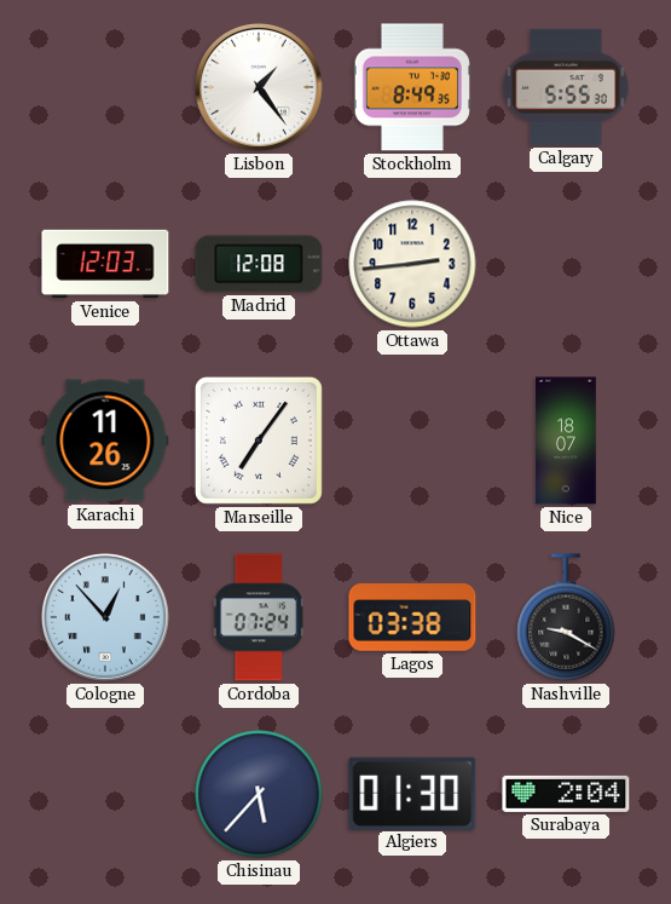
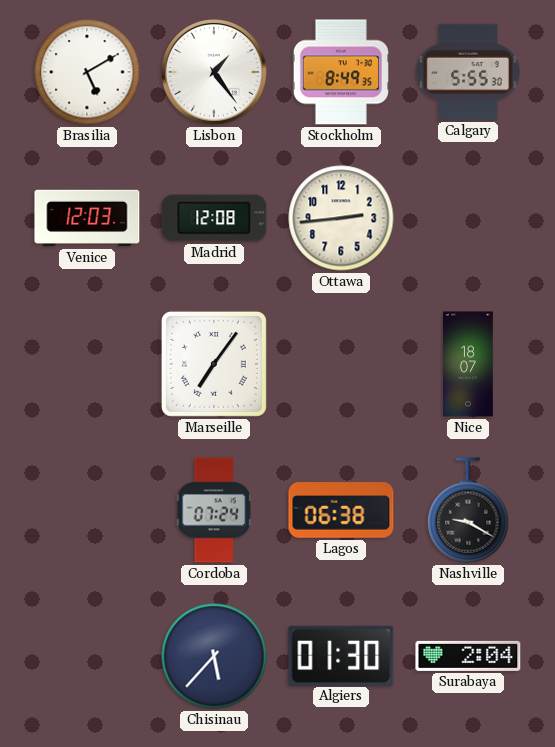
Brasilia: none -> 5:10
Karachi: 11:26 -> none
Cologne: 12:53 -> none
Lagos: 03:38 -> 06:38
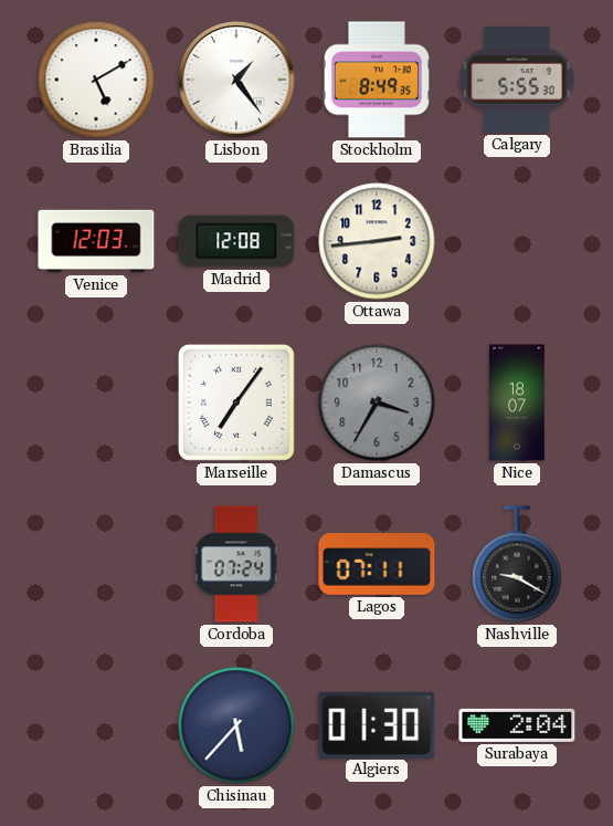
Damascus: none -> 3:35
Lagos: 06:38 -> 07:11
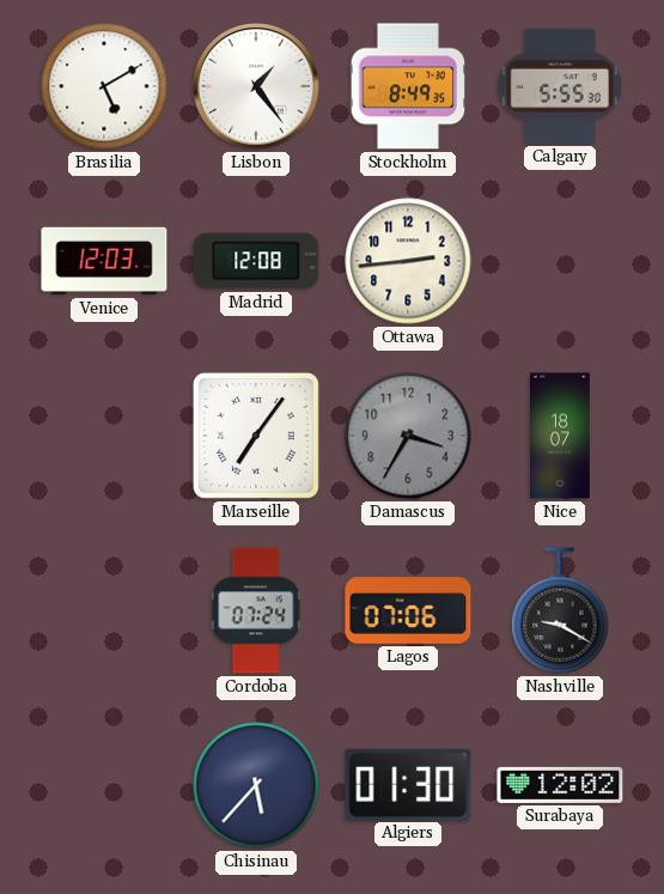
Lagos: 07:11 -> 07:06
Surabaya: 2:04 -> 12:02
